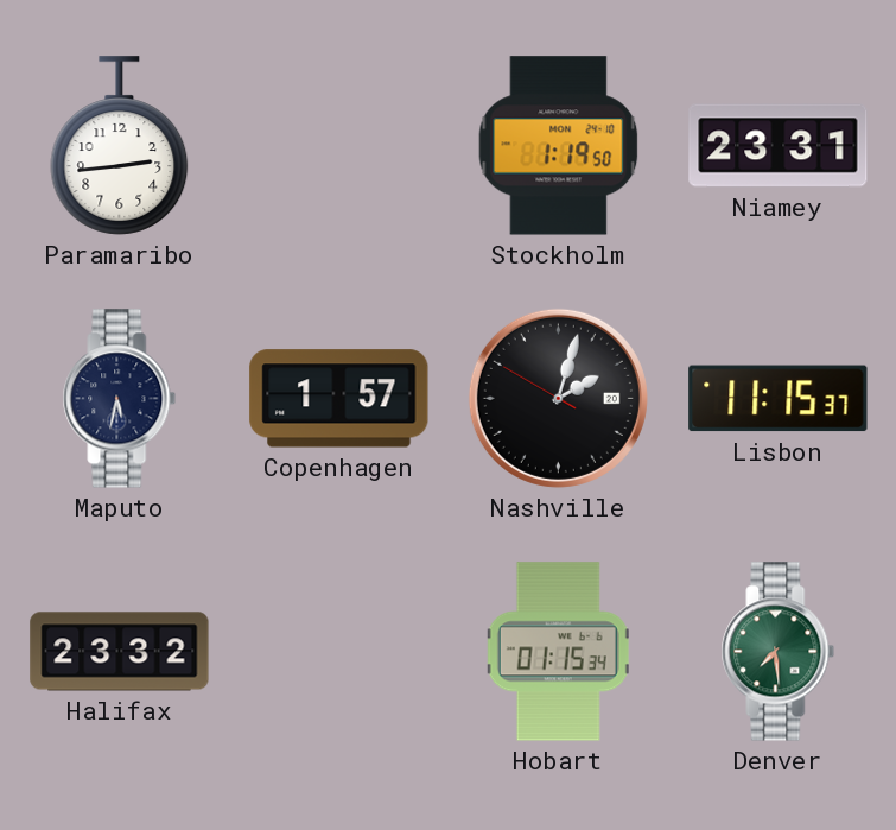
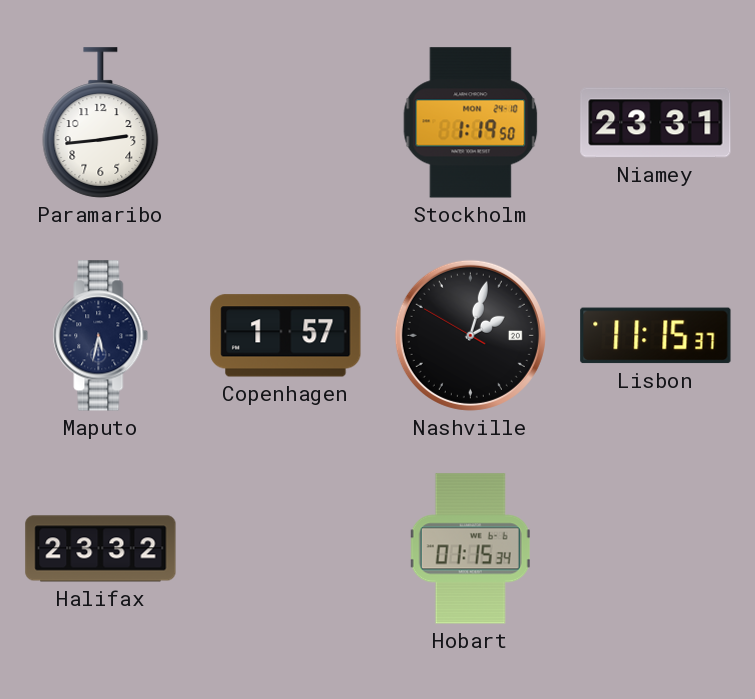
Denver: 7:29 -> none
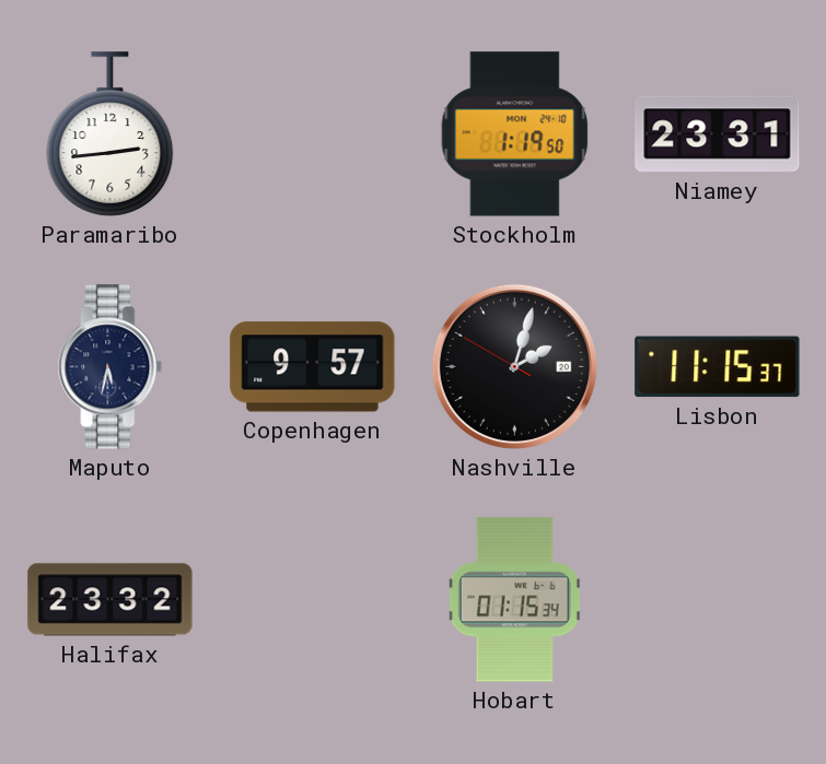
Copenhagen: 1:57 -> 9:57
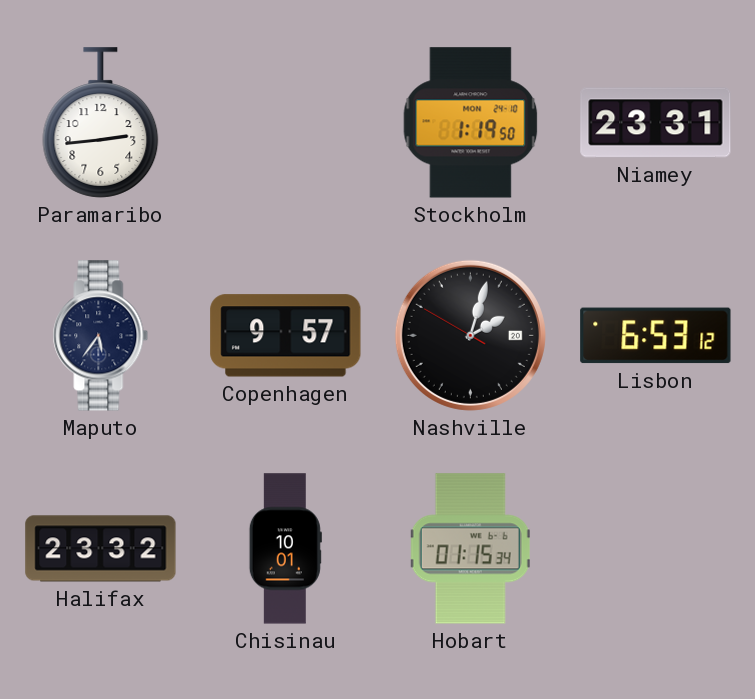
Maputo: 5:32 -> 5:36
Lisbon: 11:15 -> 6:53
Chisinau: none -> 10:01
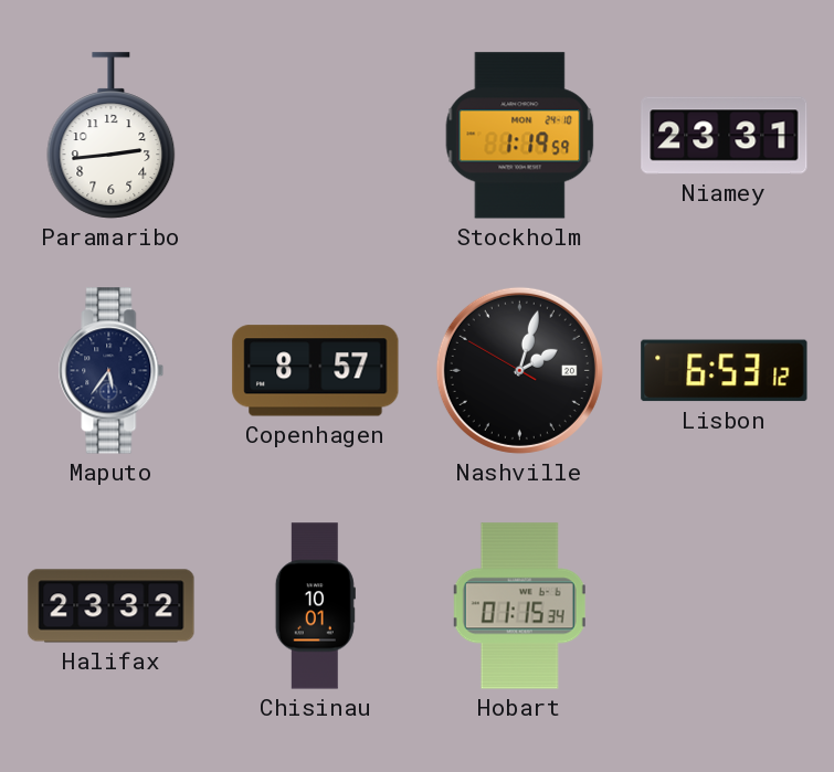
Stockholm: 1:19:50 -> 1:19:59
Copenhagen: 9:57 -> 8:57
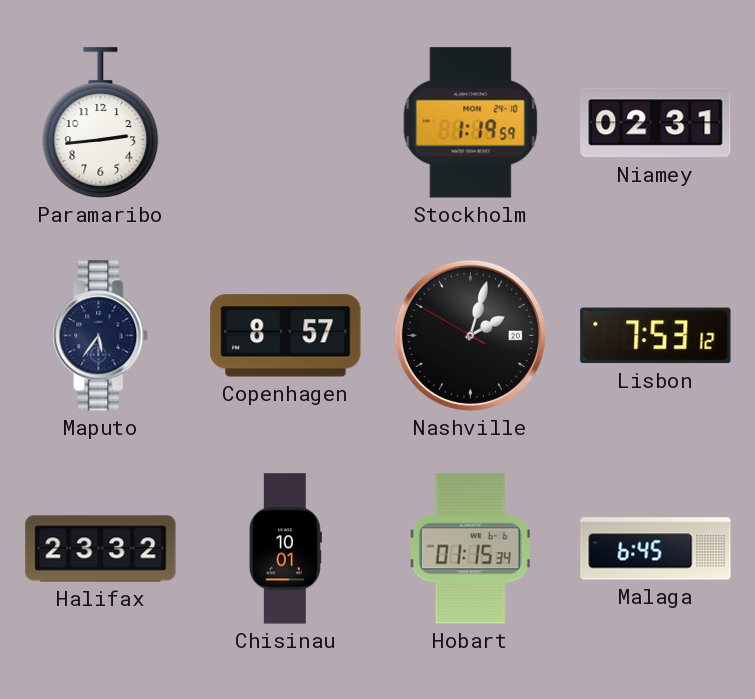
Niamey: 23:31 -> 02:31
Lisbon: 6:53 -> 7:53
Malaga: none -> 6:45
